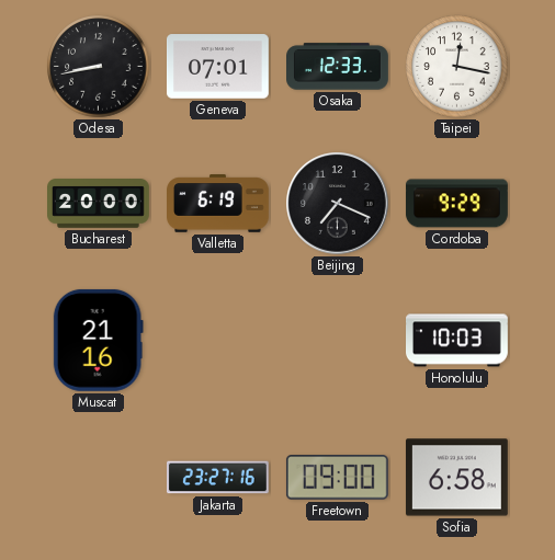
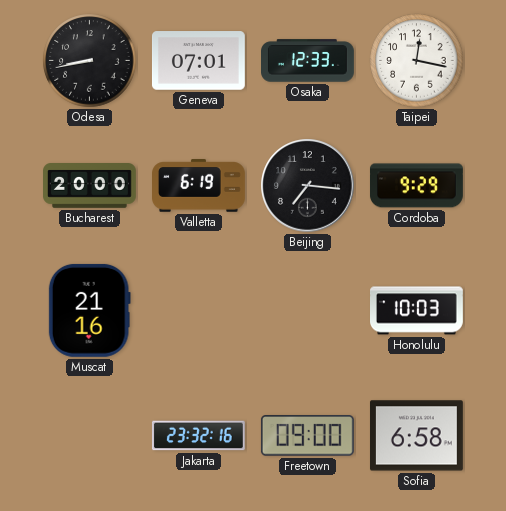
Beijing: 7:19 -> 7:16
Jakarta: 23:27 -> 23:32
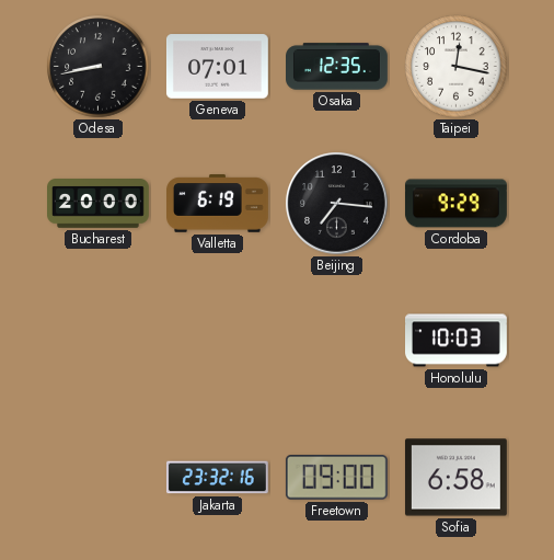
Osaka: 12:33 -> 12:35
Muscat: 21:16 -> none
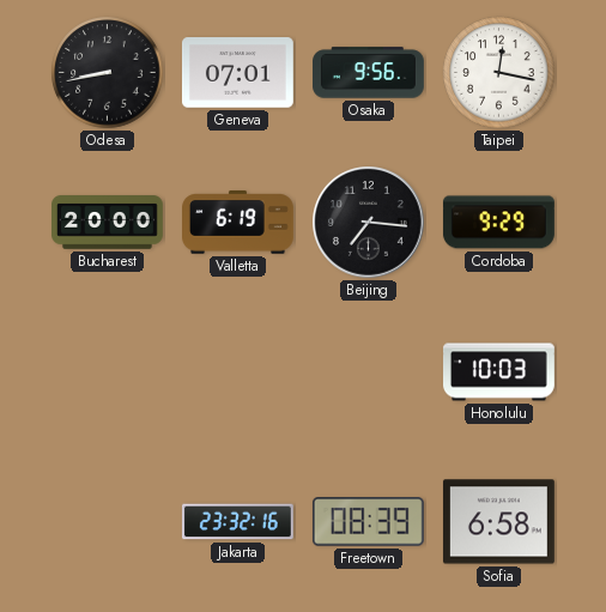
Osaka: 12:35 -> 9:56
Freetown: 09:00 -> 08:39
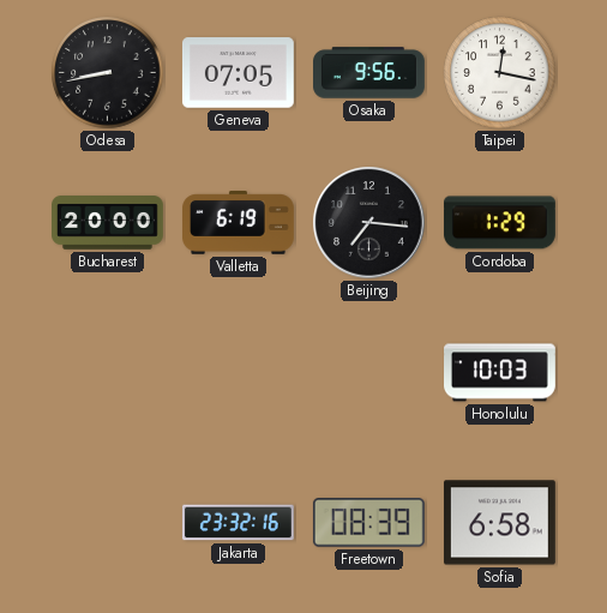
Geneva: 07:01 -> 07:05
Cordoba: 9:29 -> 1:29
